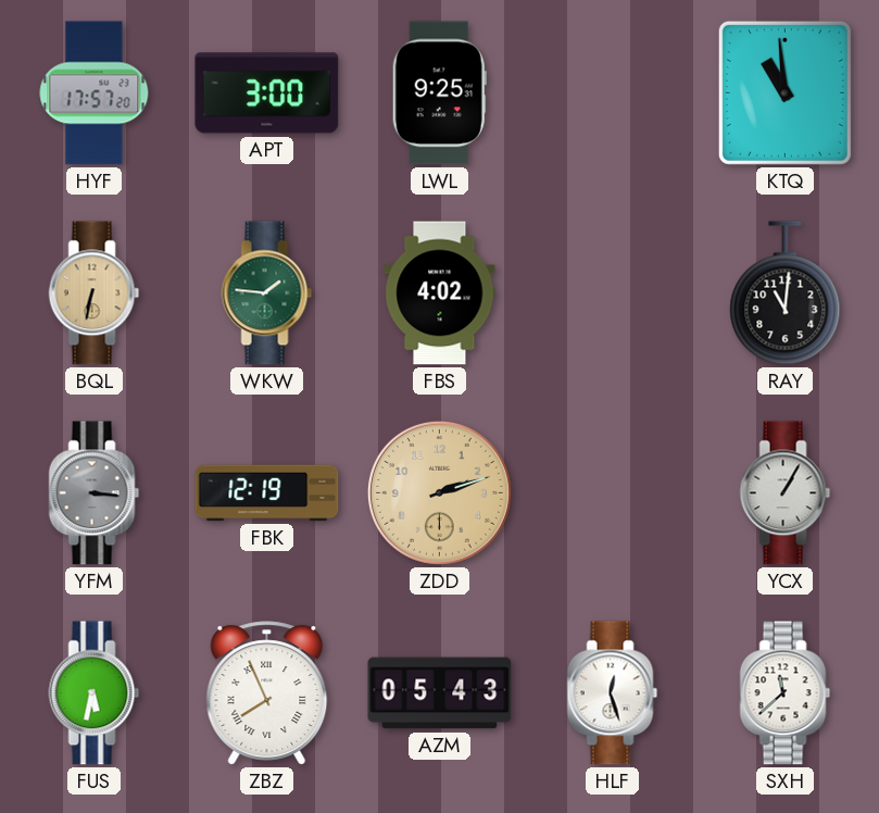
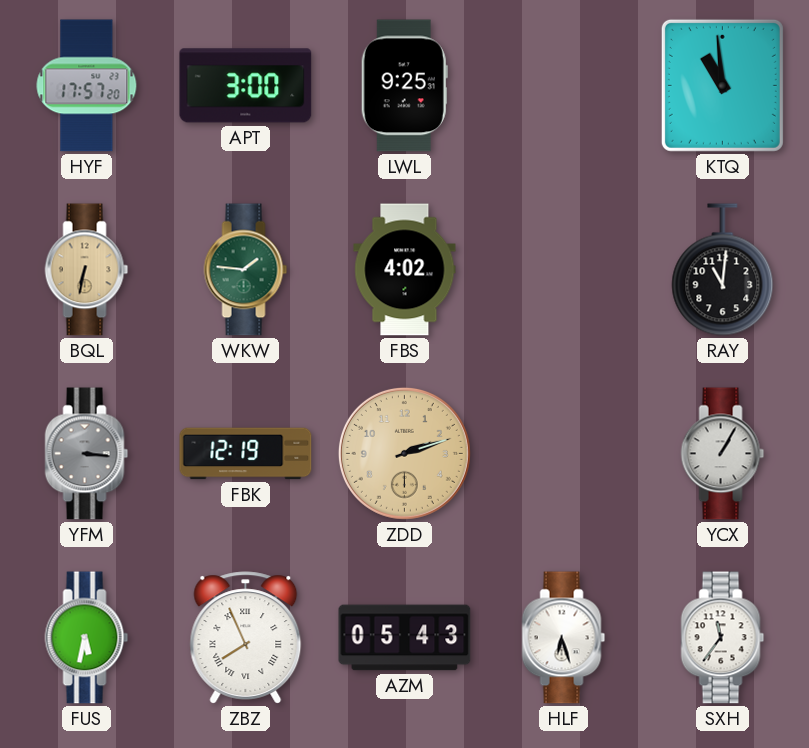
HLF: 12:27 -> 6:27
SXH: 11:38 -> 11:36
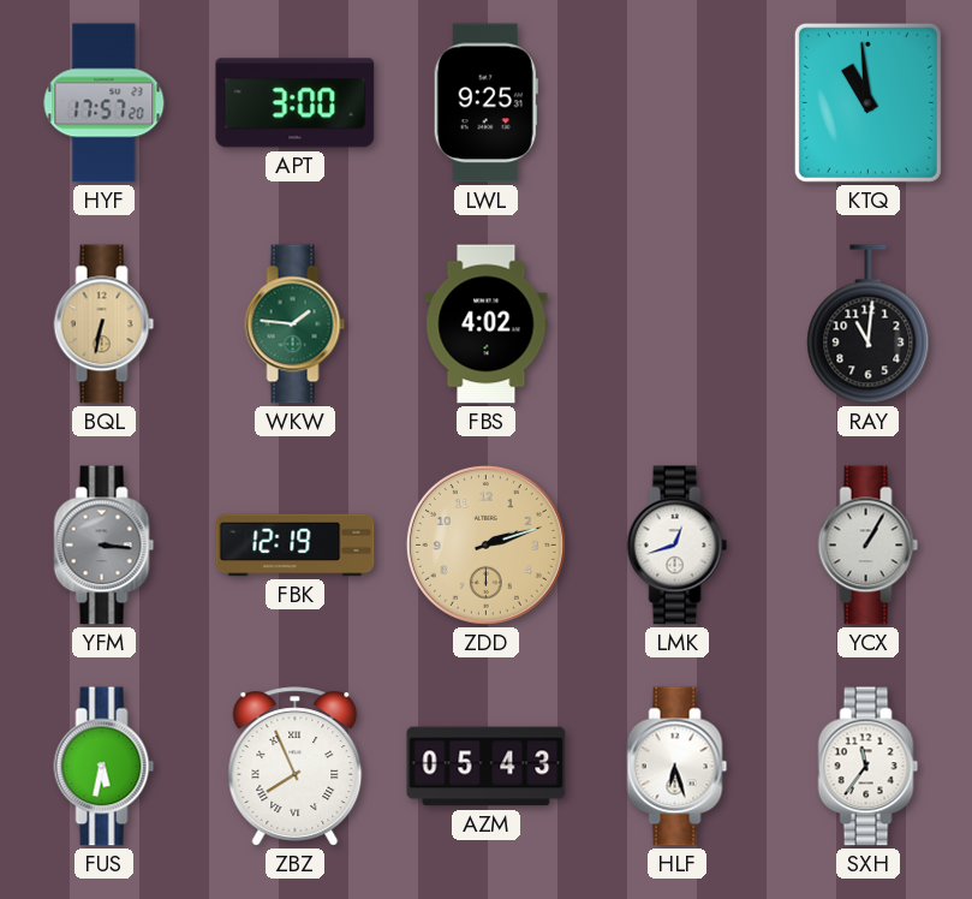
LMK: none -> 12:42
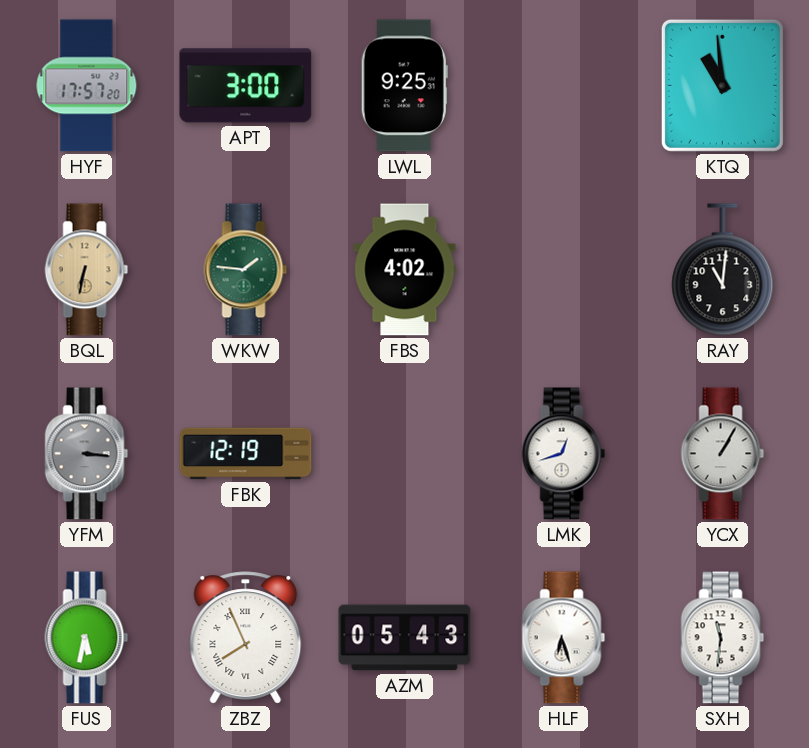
ZDD: 2:12 -> none
SXH: 11:36 -> 11:31
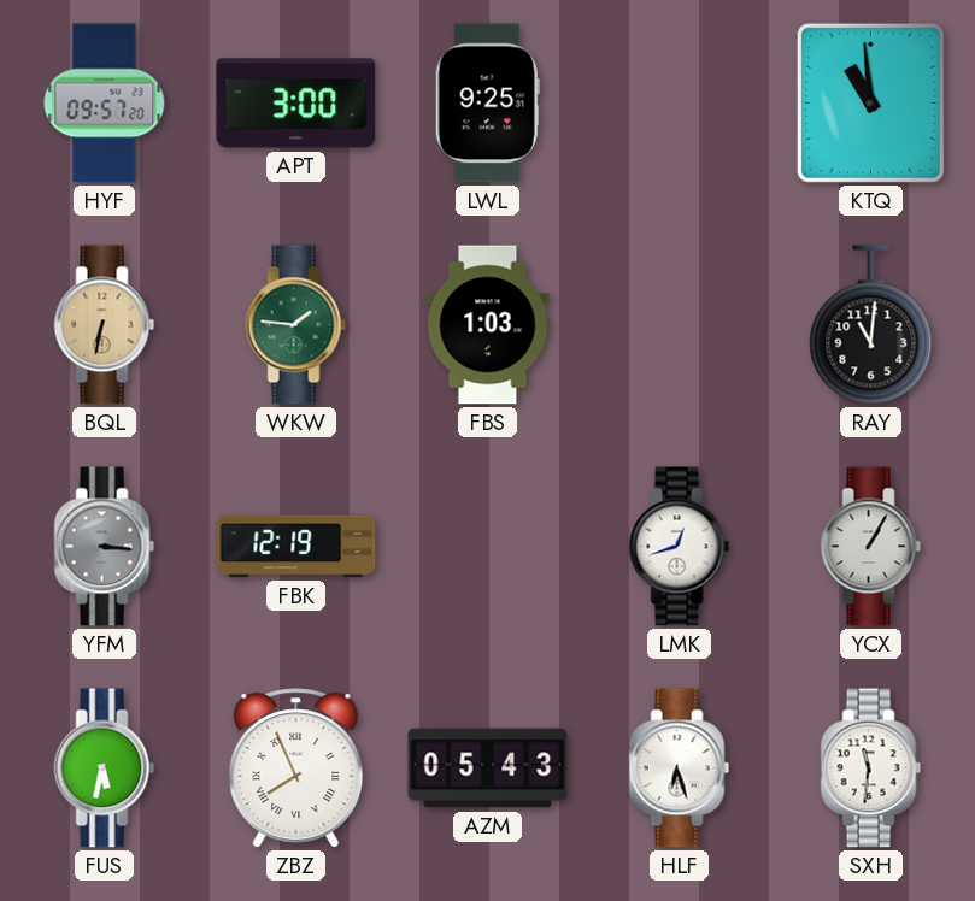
HYF: 17:57 -> 09:57
FBS: 4:02 -> 1:03
